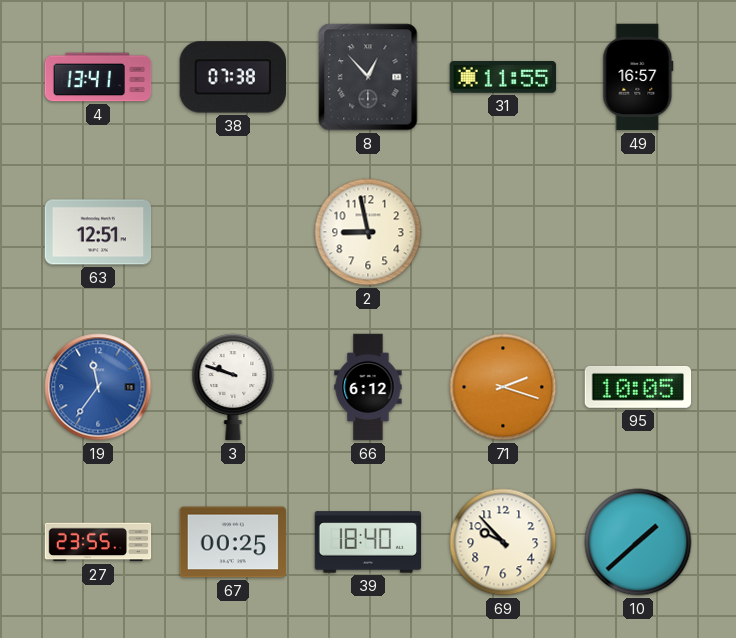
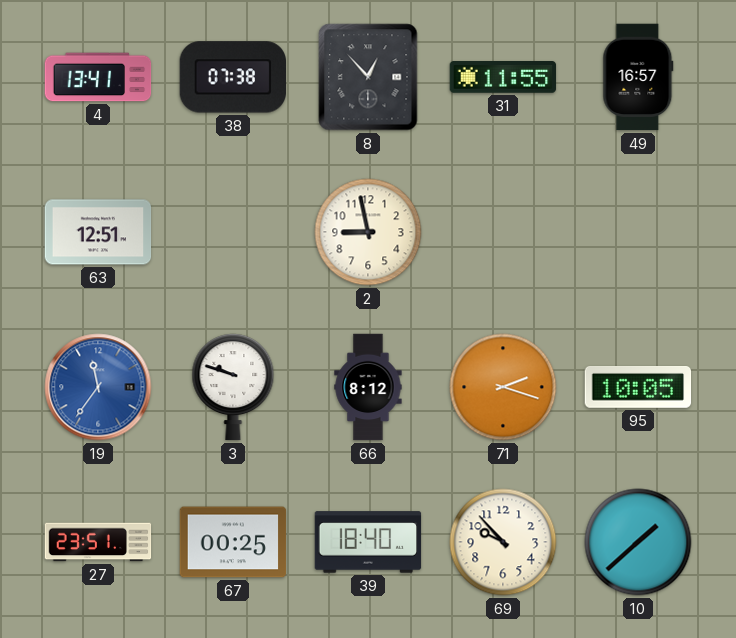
66: 6:12 -> 8:12
27: 23:55 -> 23:51
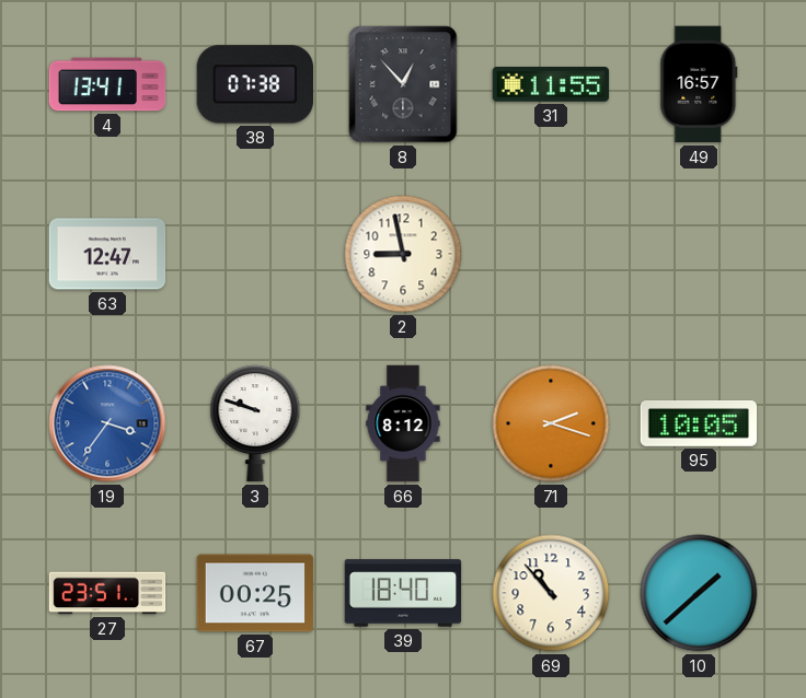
63: 12:51 -> 12:47
19: 11:36 -> 3:36
69: 9:53 -> 10:53
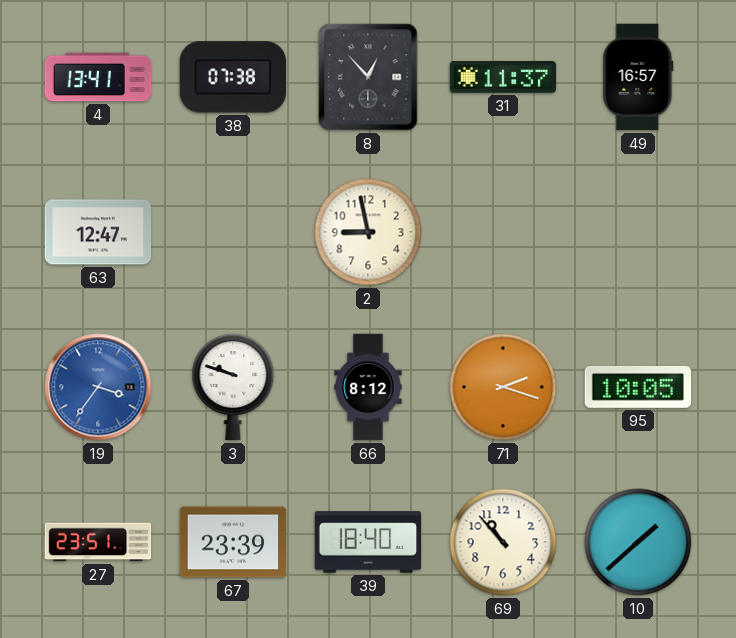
31: 11:55 -> 11:37
67: 00:25 -> 23:39
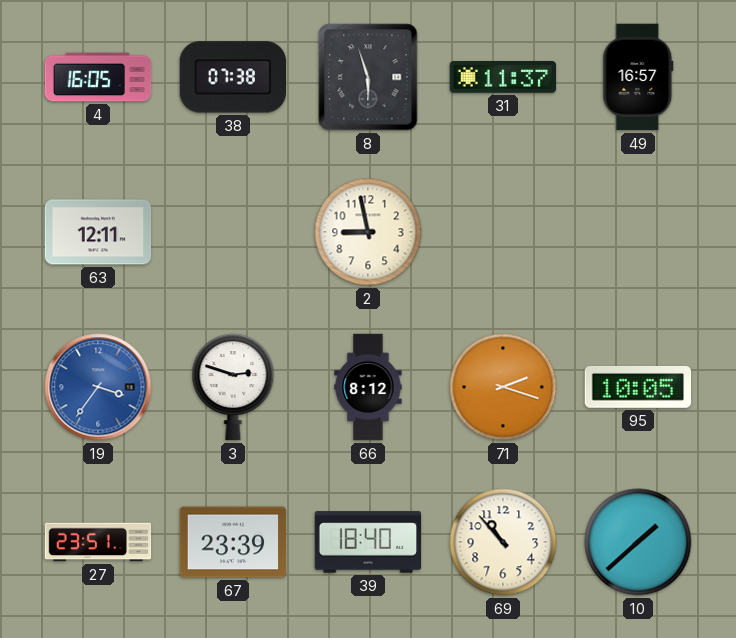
4: 13:41 -> 16:05
8: 12:53 -> 5:57
63: 12:47 -> 12:11
3: 9:48 -> 2:48
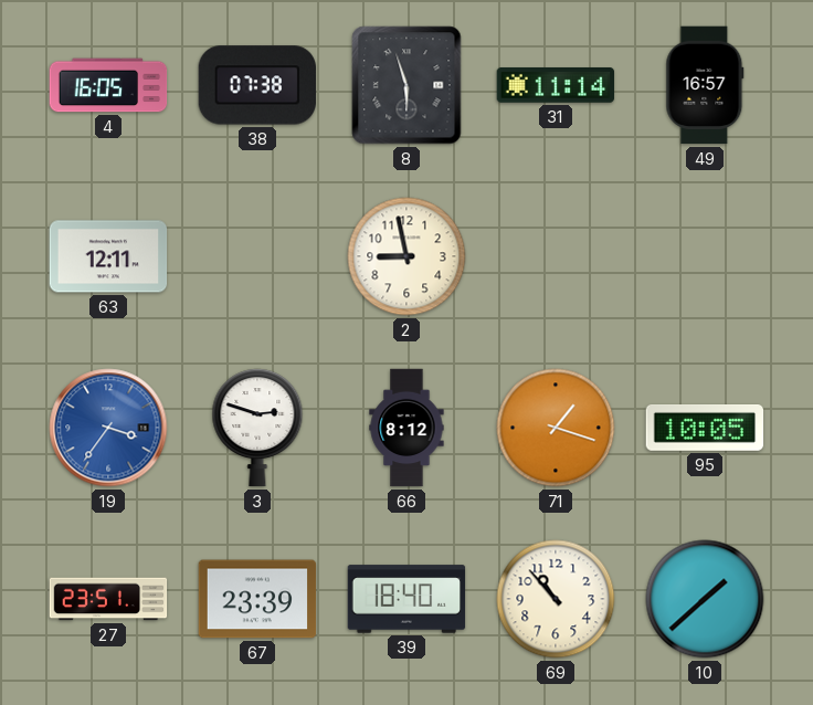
31: 11:37 -> 11:14
71: 2:18 -> 1:18
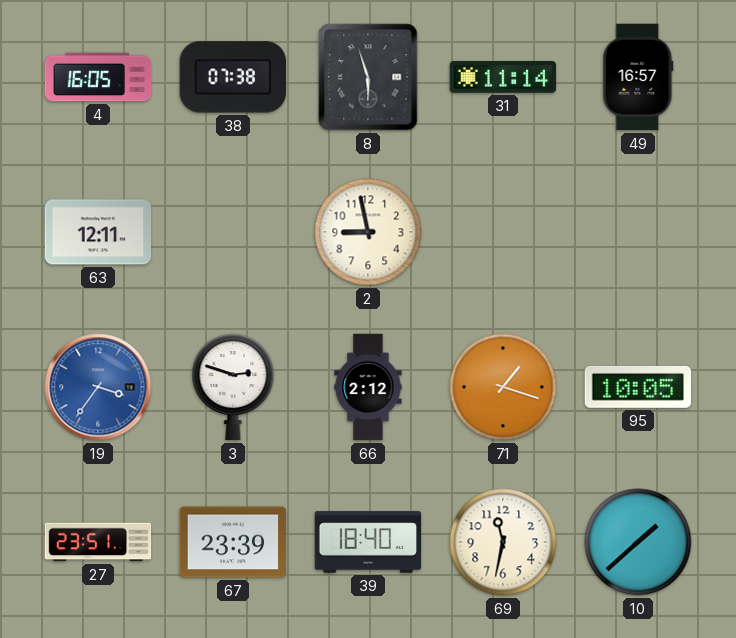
66: 8:12 -> 2:12
69: 10:53 -> 11:32
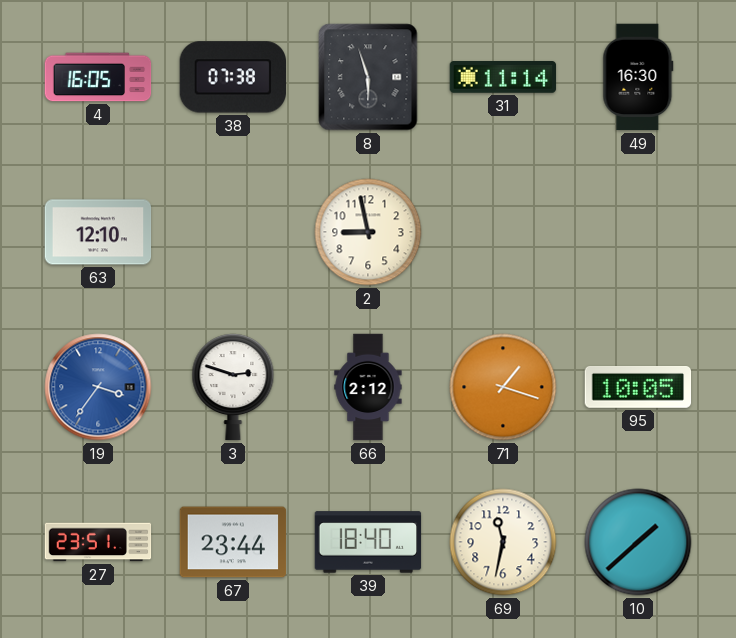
49: 16:57 -> 16:30
63: 12:11 -> 12:10
67: 23:39 -> 23:44
